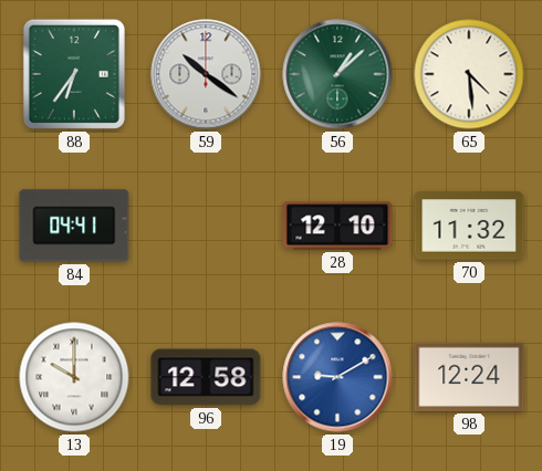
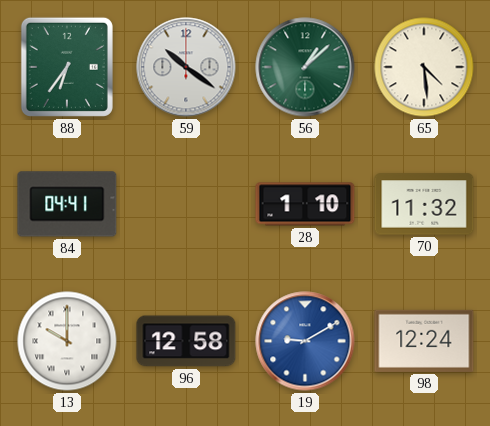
28: 12:10 -> 1:10
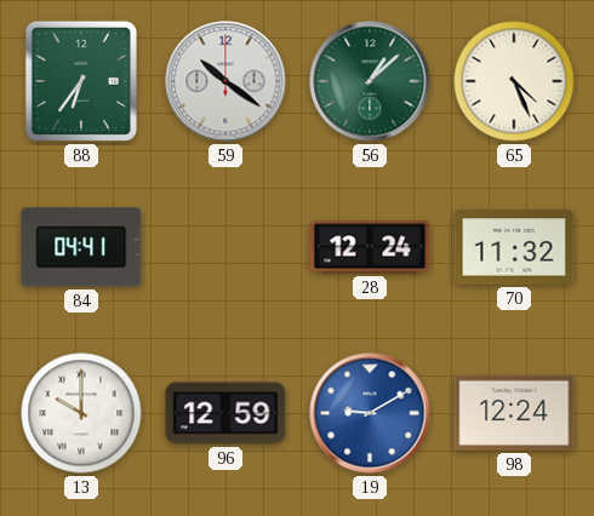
65: 4:29 -> 4:26
28: 1:10 -> 12:24
96: 12:58 -> 12:59
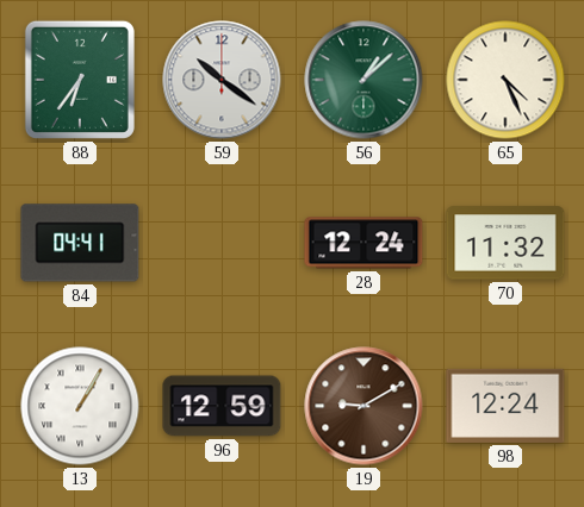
13: 10:00 -> 1:05
19 dial: blue -> brown
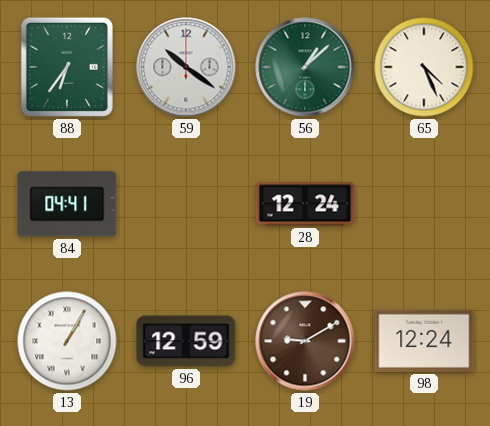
70: 11:32 -> none
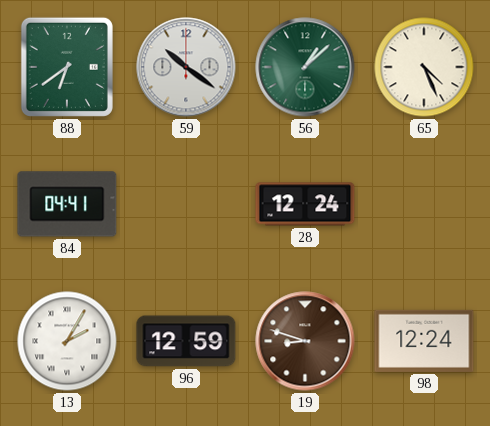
88: 6:36 -> 6:39
13: 1:05 -> 2:05
19: 9:10 -> 8:48
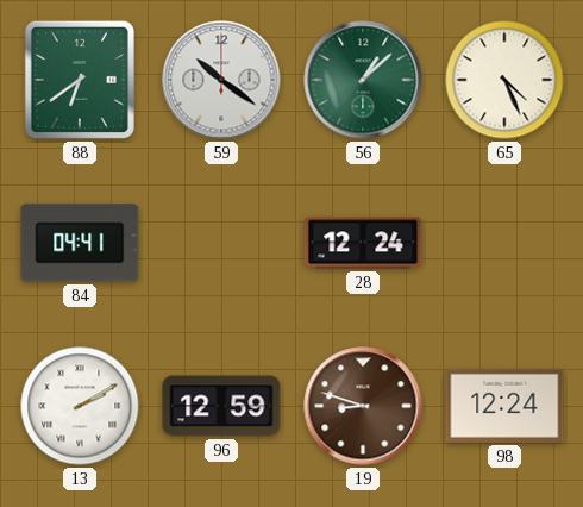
13: 2:05 -> 2:10
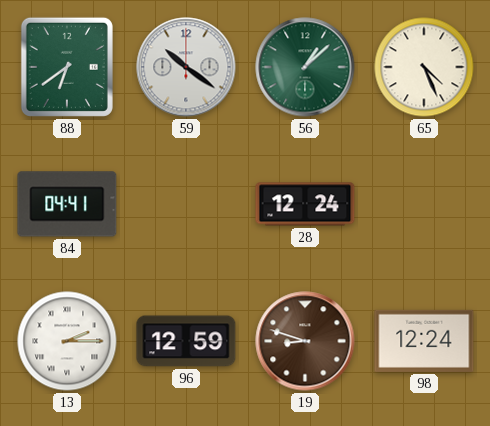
13: 2:10 -> 2:15
